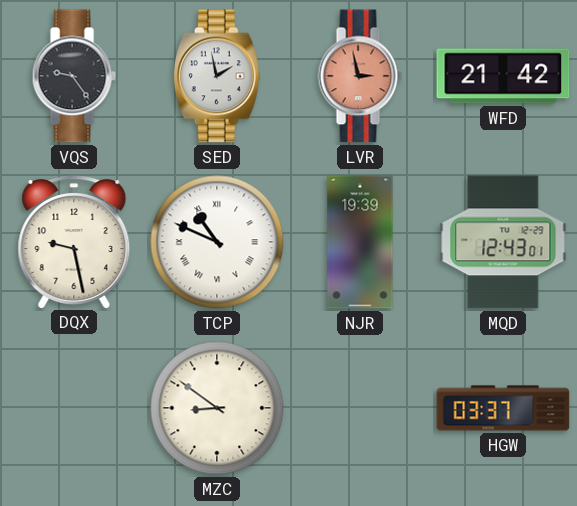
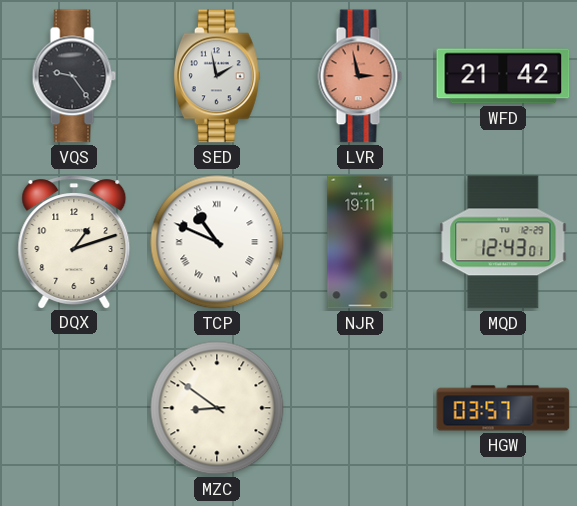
DQX: 9:28 -> 1:12
NJR: 19:39 -> 19:11
HGW: 03:37 -> 03:57
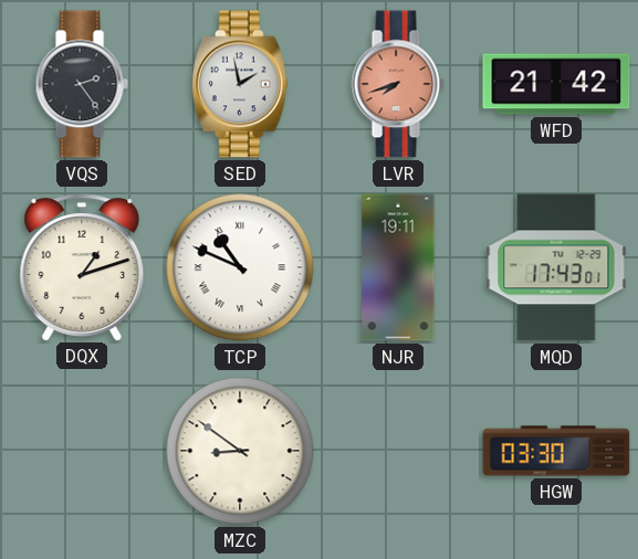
VQS: 9:24 -> 2:24
LVR: 2:58 -> 7:42
MQD: 12:43 -> 17:43
HGW: 03:57 -> 03:30
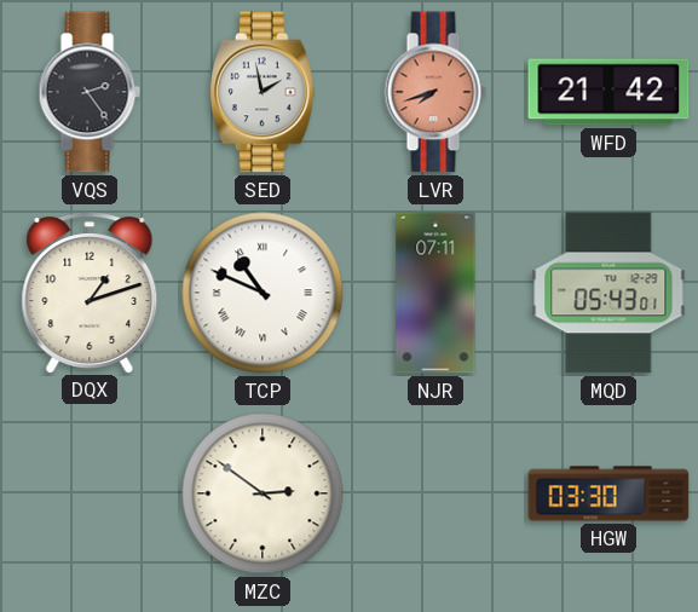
NJR: 19:11 -> 07:11
MQD: 17:43 -> 05:43
MZC: 8:51 -> 2:51
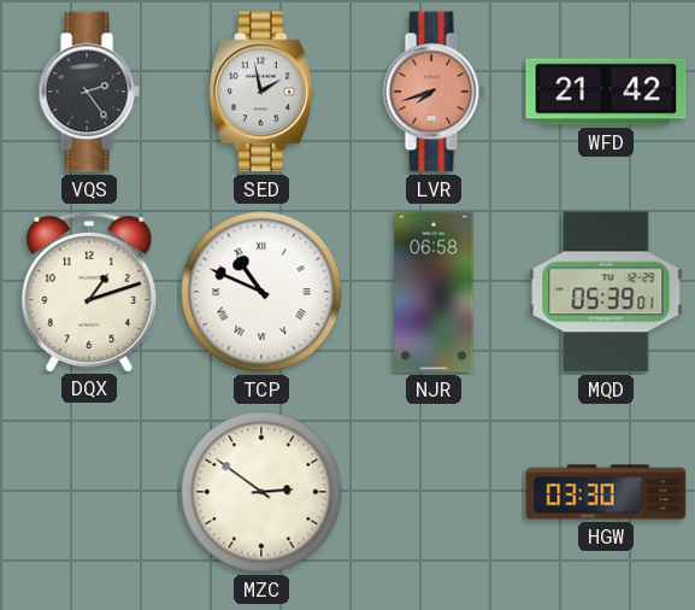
NJR: 07:11 -> 06:58
MQD: 05:43 -> 05:39
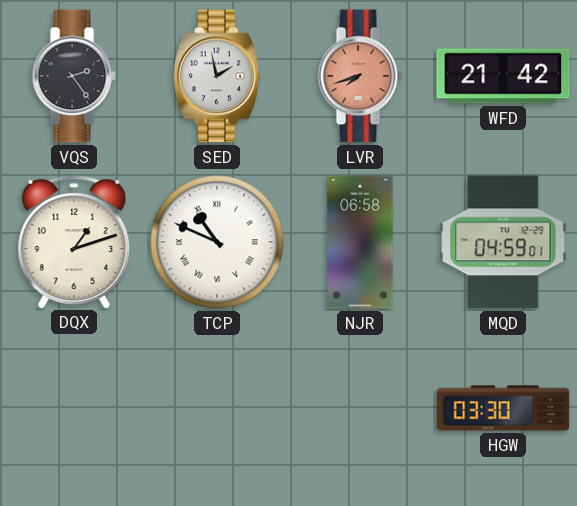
MQD: 05:39 -> 04:59
MZC: 2:51 -> none
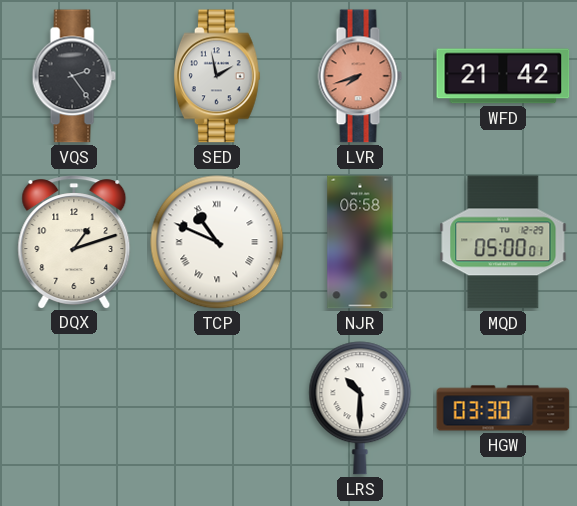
MQD: 04:59 -> 05:00
LRS: none -> 10:30
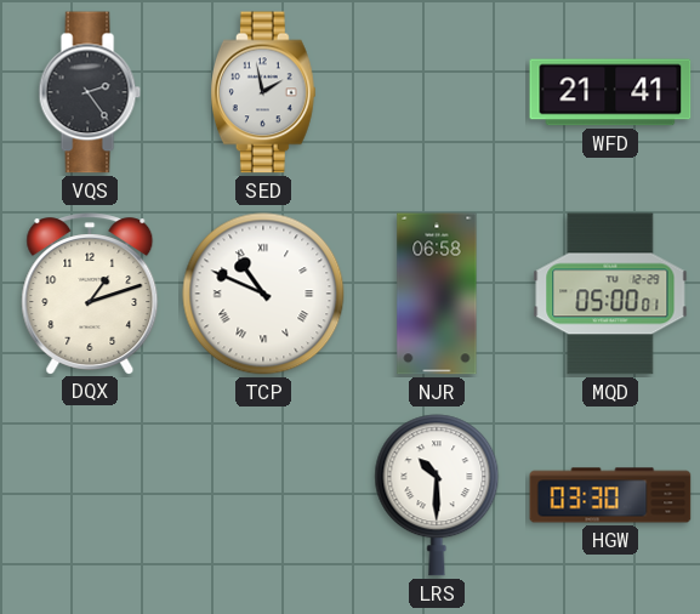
LVR: 7:42 -> none
WFD: 21:42 -> 21:41
